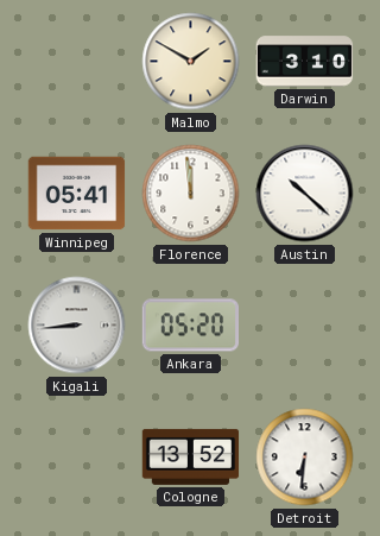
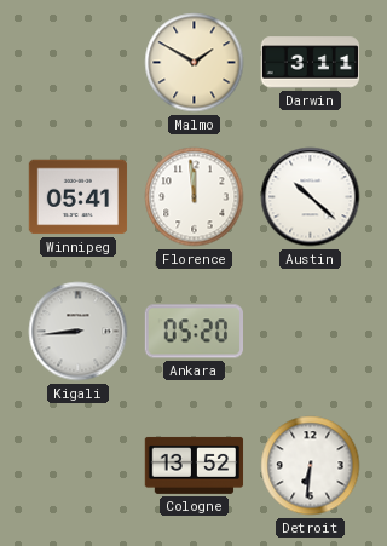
Darwin: 3:10 -> 3:11
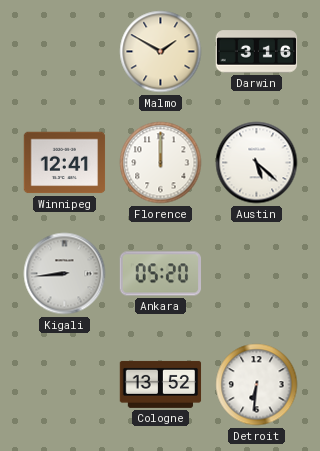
Darwin: 3:11 -> 3:16
Winnipeg: 05:41 -> 12:41
Florence: 11:59 -> 12:00
Austin: 10:22 -> 5:22
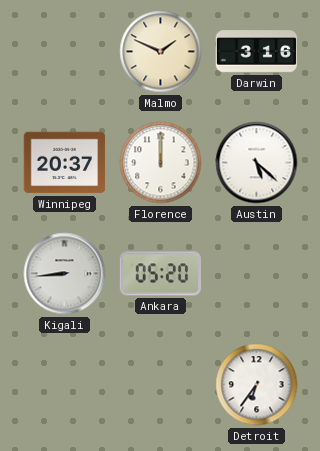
Malmo: 1:50 -> 1:49
Winnipeg: 12:41 -> 20:37
Cologne: 13:52 -> none
Detroit: 6:31 -> 6:36
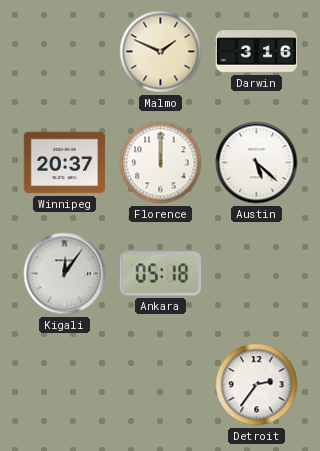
Kigali: 8:44 -> 12:06
Ankara: 05:20 -> 05:18
Detroit: 6:36 -> 2:36
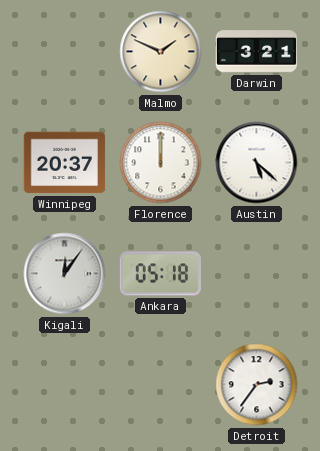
Darwin: 3:16 -> 3:21
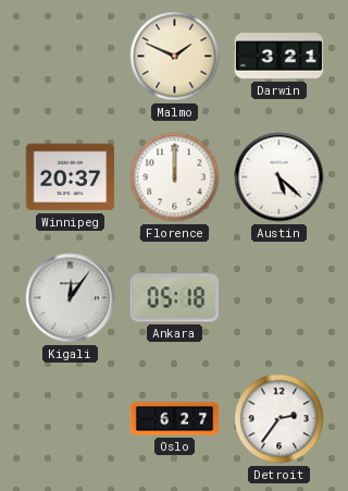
Oslo: none -> 6:27
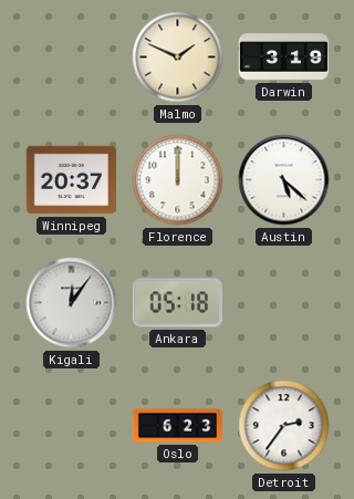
Darwin: 3:21 -> 3:19
Oslo: 6:27 -> 6:23
